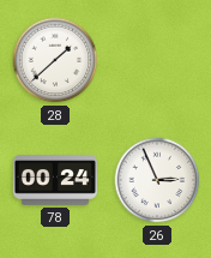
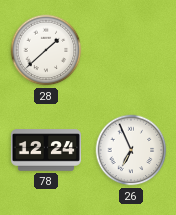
78: 00:24 -> 12:24
26: 2:56 -> 6:56
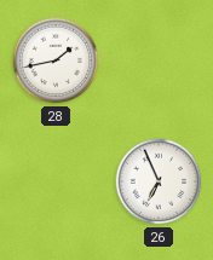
28: 1:38 -> 1:43
78: 12:24 -> none
